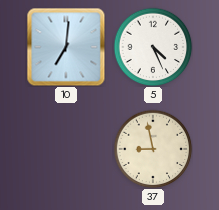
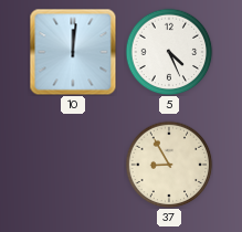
10: 7:01 -> 12:01
37: 8:58 -> 8:55
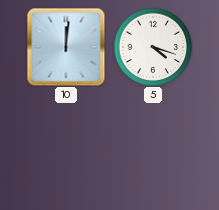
5: 4:26 -> 4:18
37: 8:55 -> none
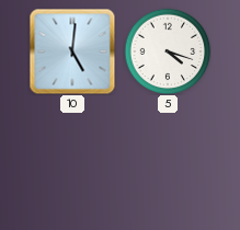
10: 12:01 -> 5:01
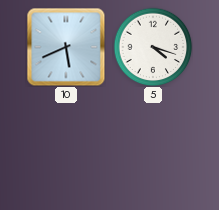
10: 5:01 -> 5:41
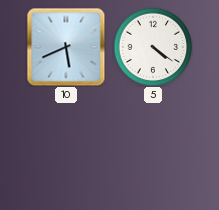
5: 4:18 -> 4:21
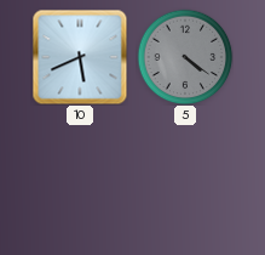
5 dial: white -> grey
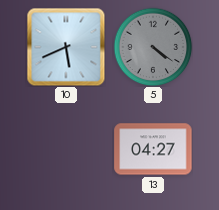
13: none -> 04:27
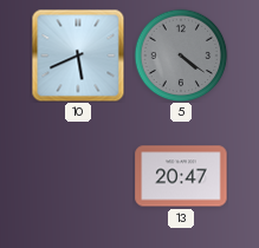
13: 04:27 -> 20:47
